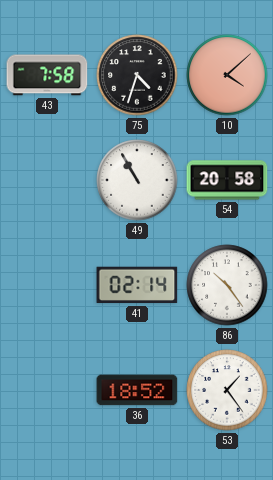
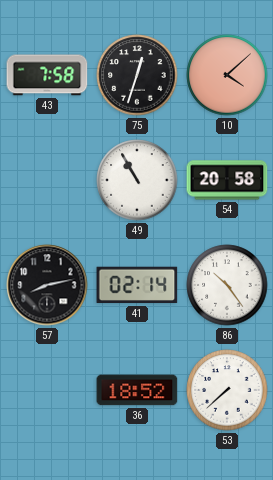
75: 4:33 -> 12:33
57: none -> 8:13
53: 1:24 -> 7:38
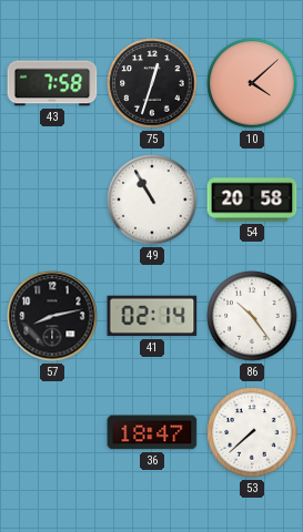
36: 18:52 -> 18:47
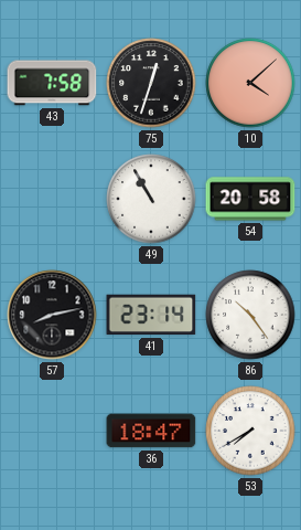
41: 02:14 -> 23:14
53: 7:38 -> 7:40
